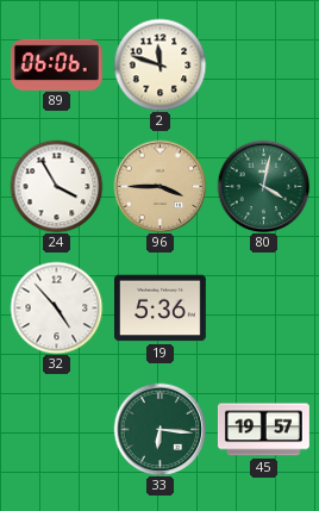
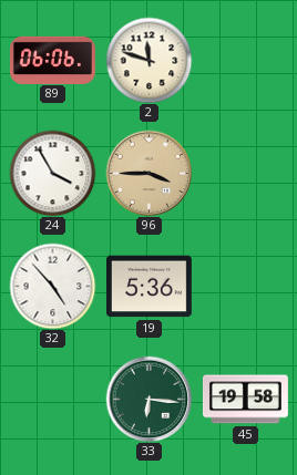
80: 4:02 -> none
45: 19:57 -> 19:58
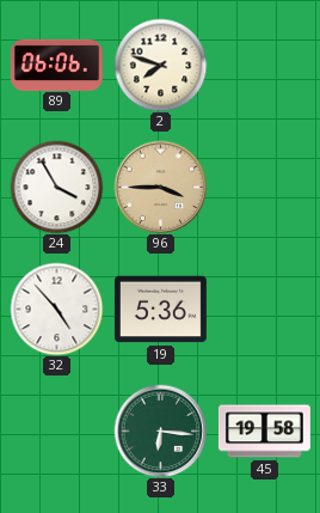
2: 11:48 -> 7:48
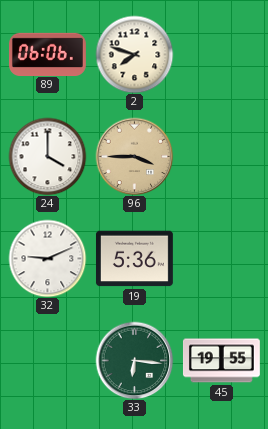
24: 3:55 -> 4:00
32: 4:53 -> 9:11
45: 19:58 -> 19:55
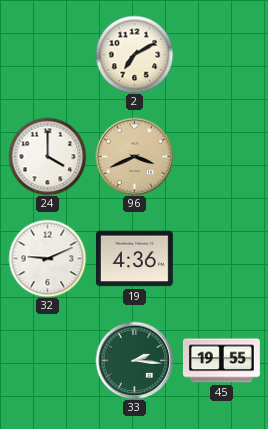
89: 06:06 -> none
2: 7:48 -> 7:10
96: 3:45 -> 3:41
19: 5:36 -> 4:36
33: 6:16 -> 2:16
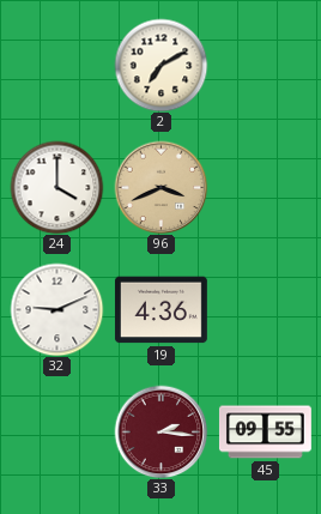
33 dial: green -> burgundy
45: 19:55 -> 09:55
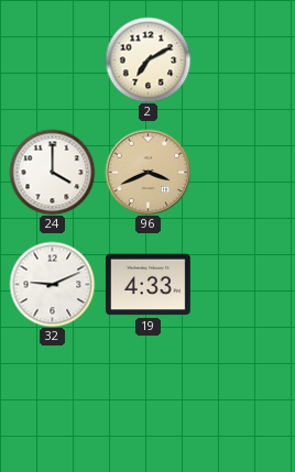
19: 4:36 -> 4:33
33: 2:16 -> none
45: 09:55 -> none
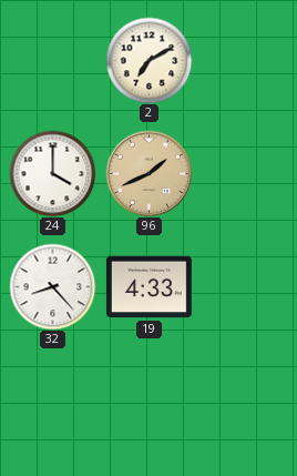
96: 3:41 -> 1:41
32: 9:11 -> 8:23
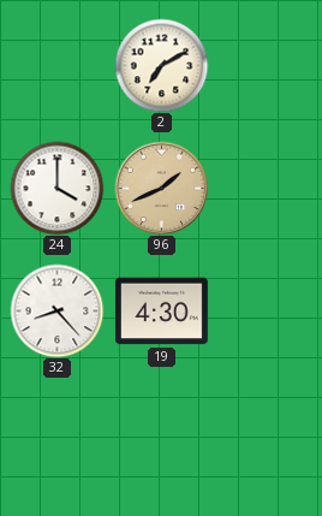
19: 4:33 -> 4:30
